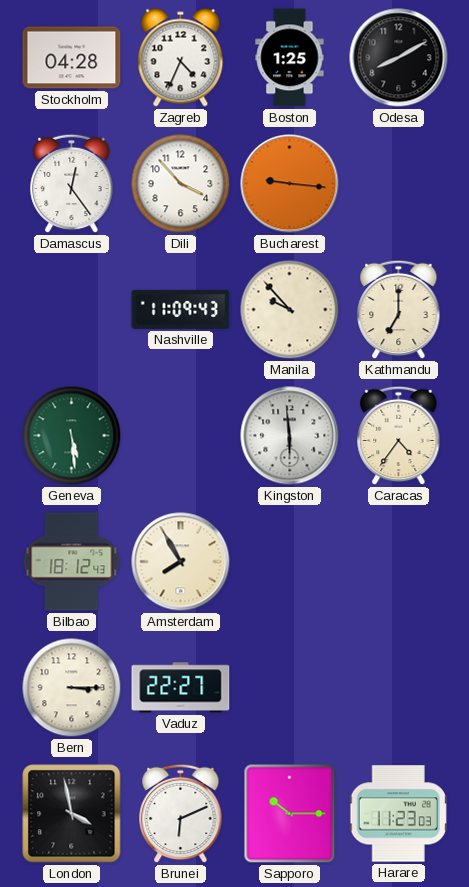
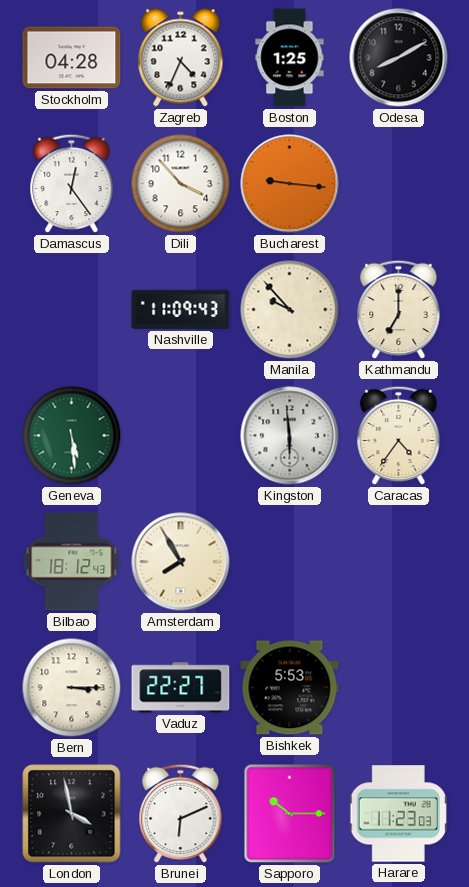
Bishkek: none -> 5:53
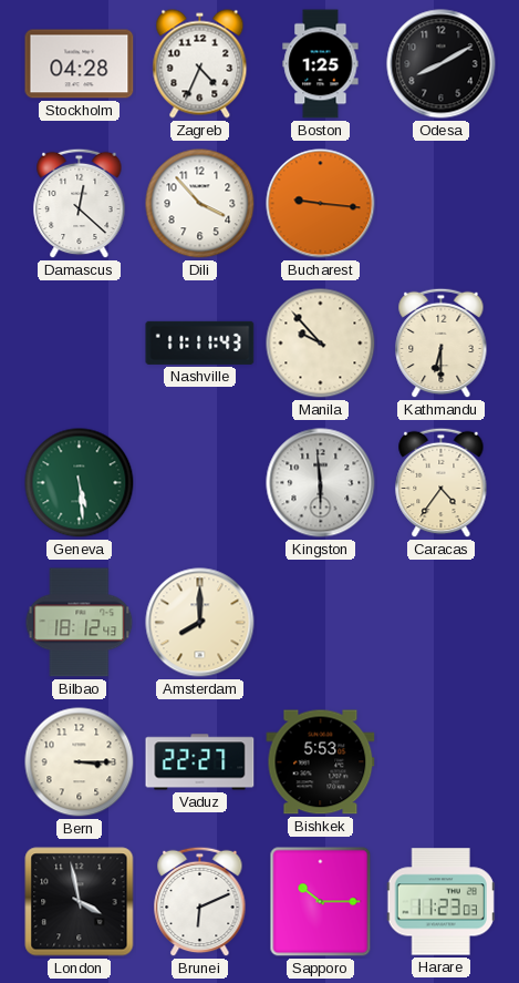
Damascus: 12:24 -> 12:22
Nashville: 11:09 -> 11:11
Kathmandu: 7:00 -> 6:30
Amsterdam: 7:55 -> 8:00
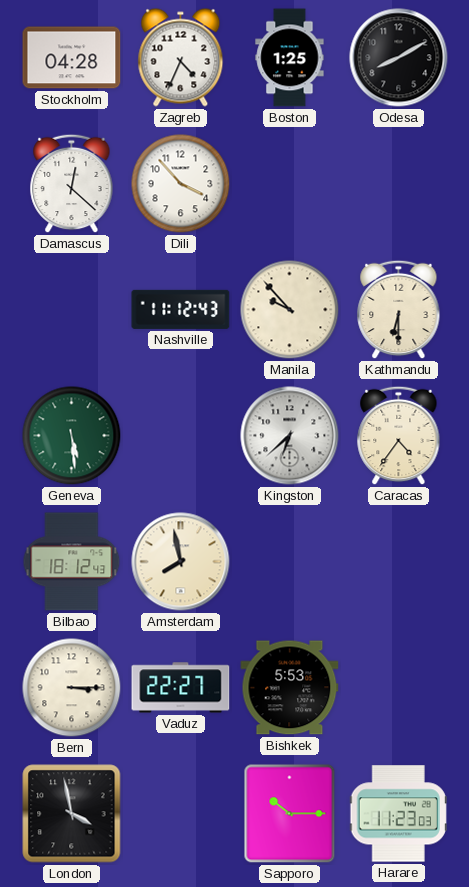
Bucharest: 9:16 -> none
Nashville: 11:11 -> 11:12
Kingston: 5:59 -> 6:38
Amsterdam: 8:00 -> 7:58
Brunei: 6:11 -> none
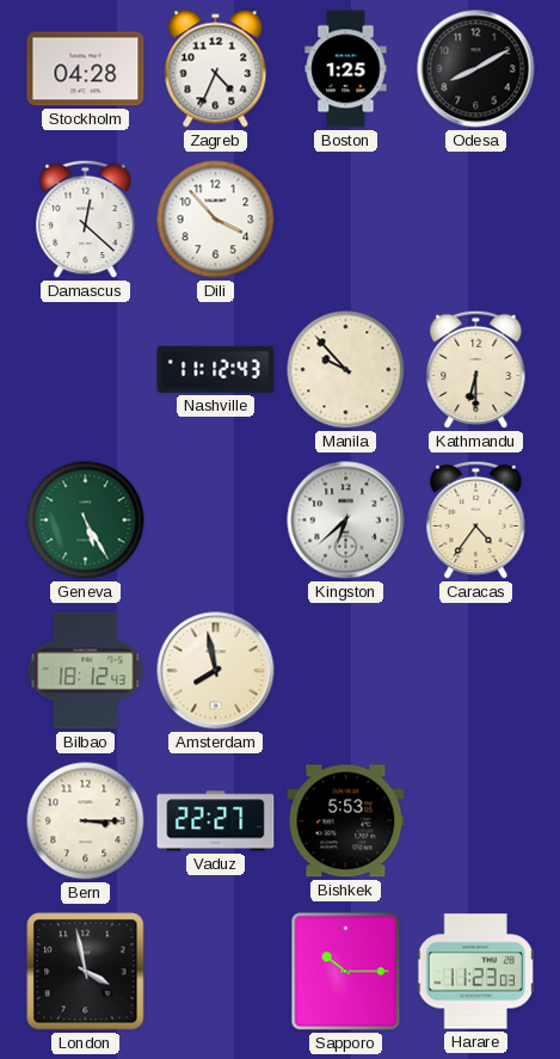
Geneva: 5:29 -> 5:25
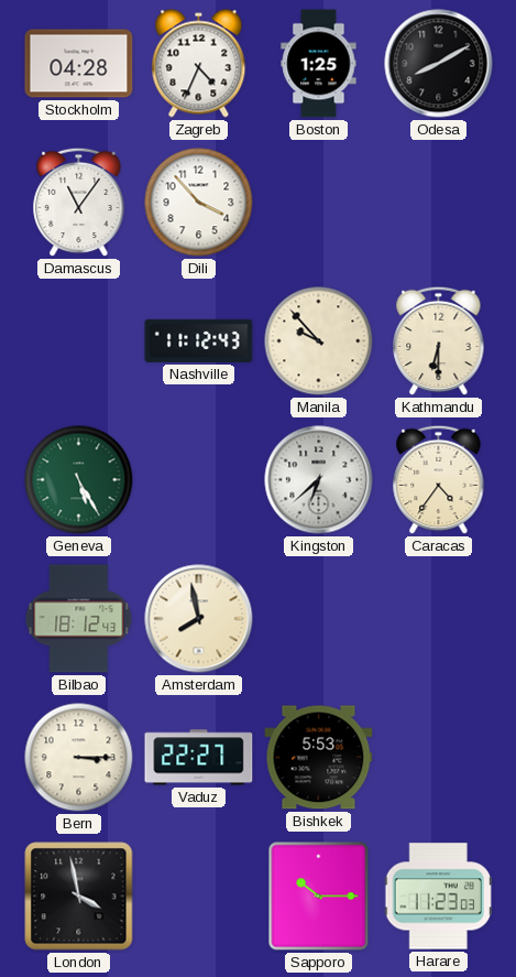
Damascus: 12:22 -> 11:06
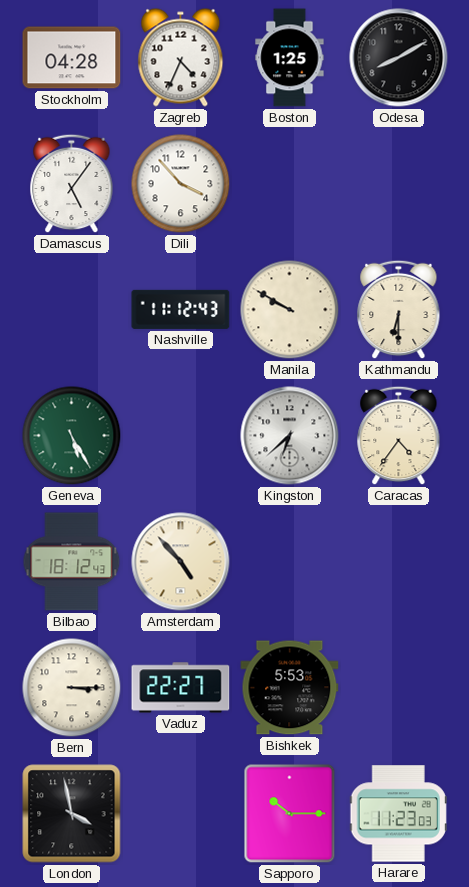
Damascus: 11:06 -> 5:06
Manila: 9:53 -> 9:50
Amsterdam: 7:58 -> 4:53
